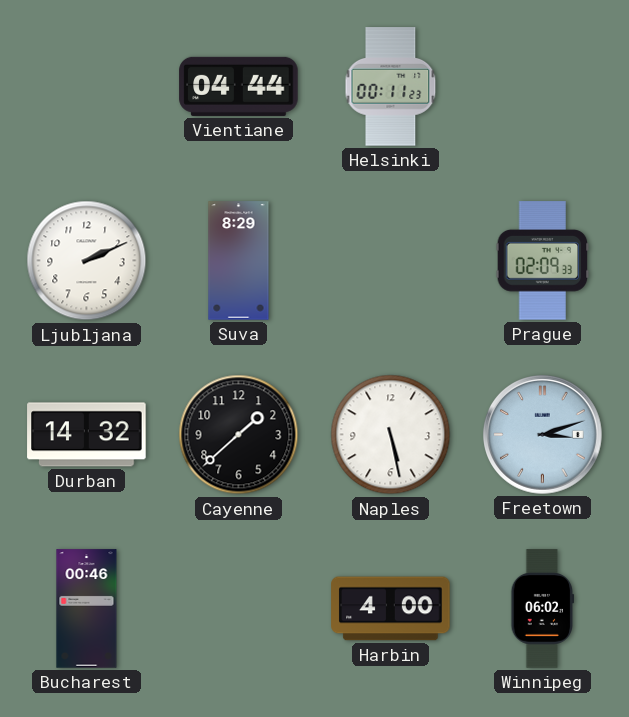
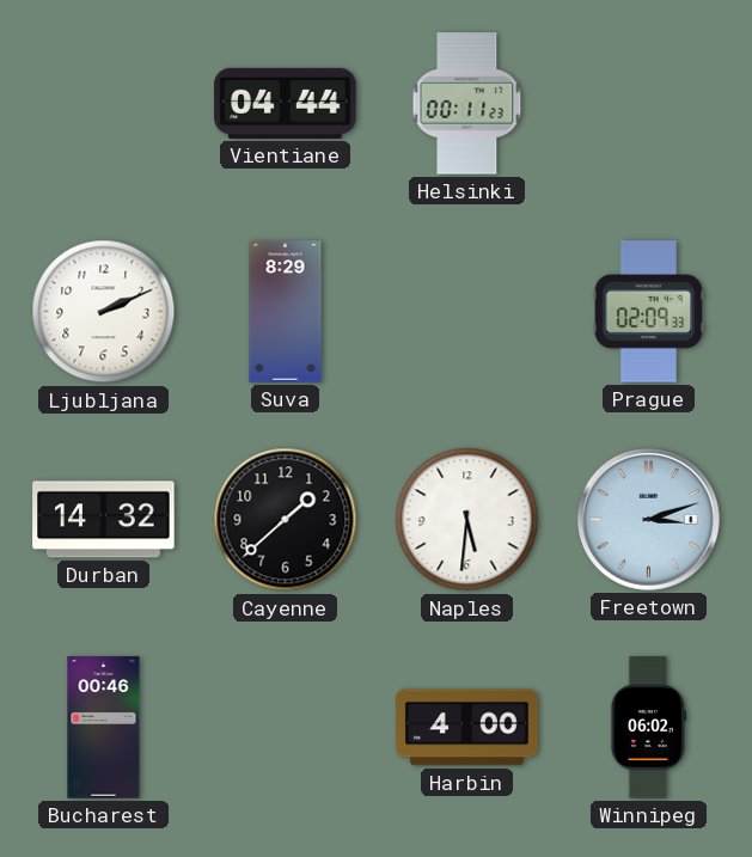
Naples: 5:28 -> 5:31
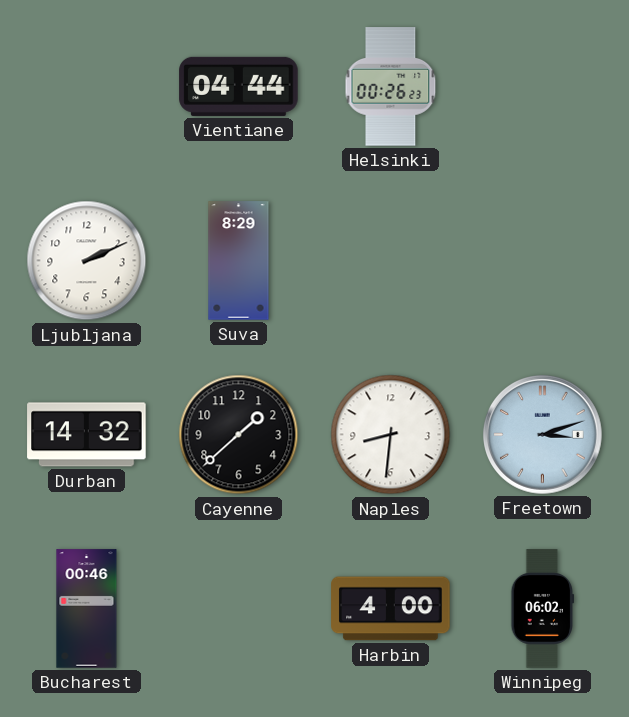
Helsinki: 00:11 -> 00:26
Prague: 02:09 -> none
Naples: 5:31 -> 8:31
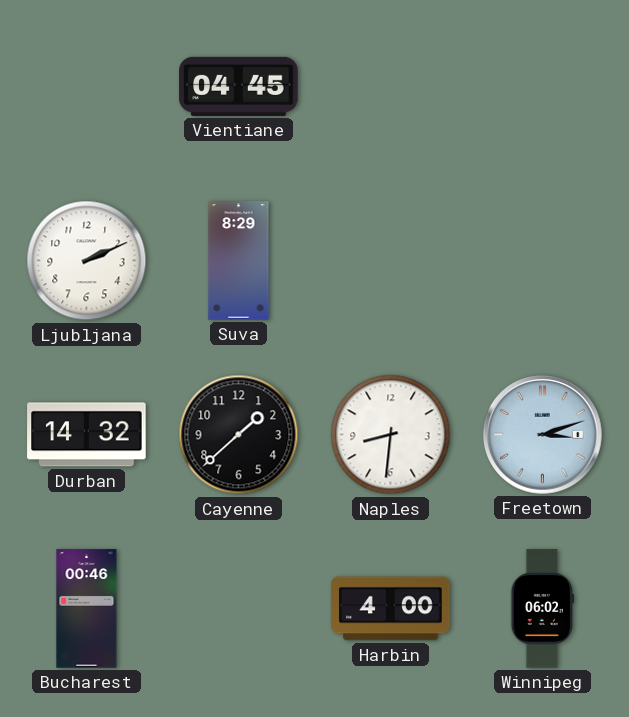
Vientiane: 04:44 -> 04:45
Helsinki: 00:26 -> none
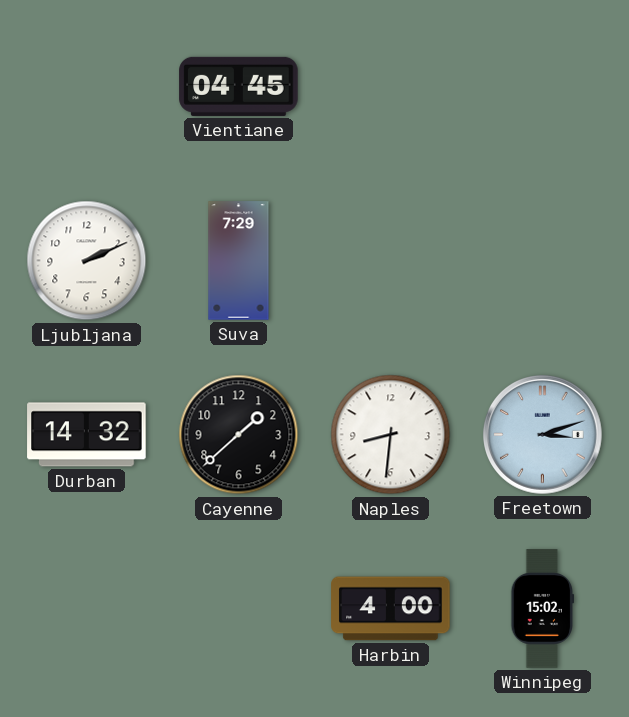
Suva: 8:29 -> 7:29
Bucharest: 00:46 -> none
Winnipeg: 06:02 -> 15:02
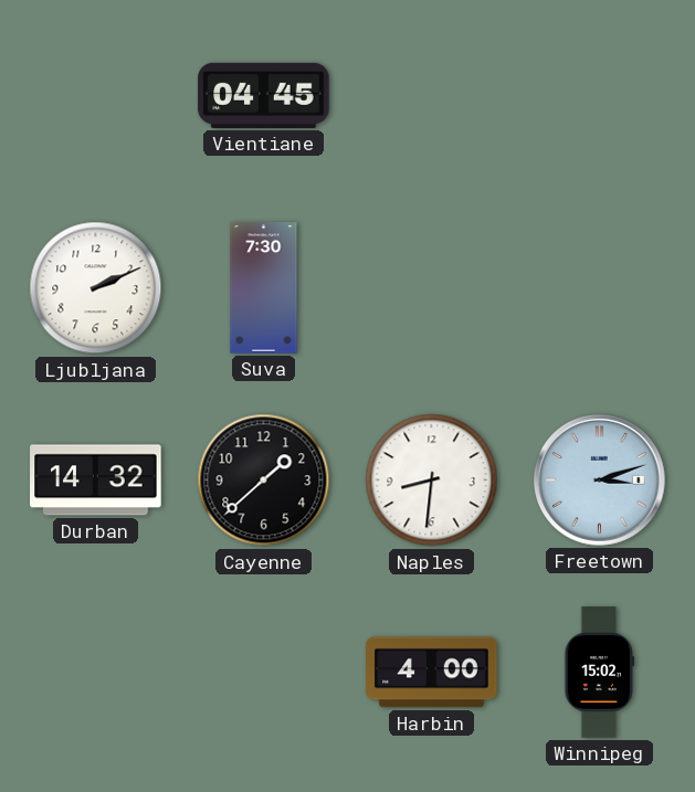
Suva: 7:29 -> 7:30
